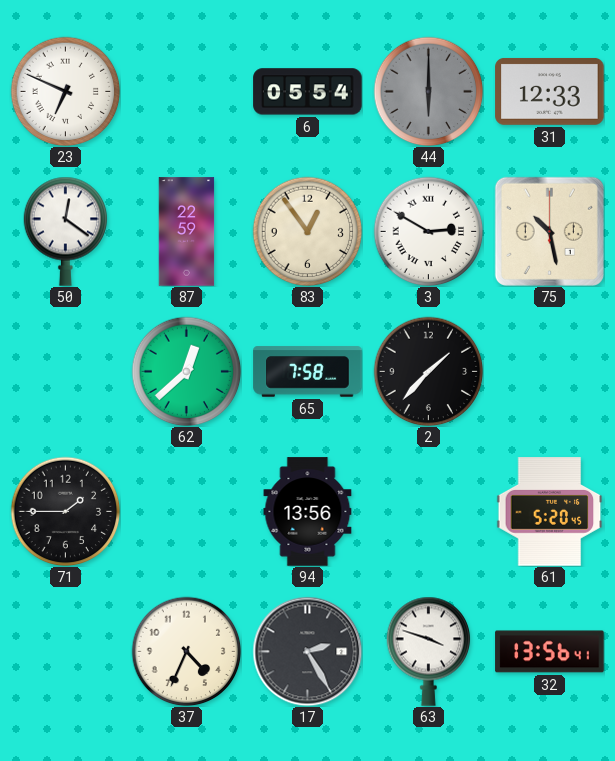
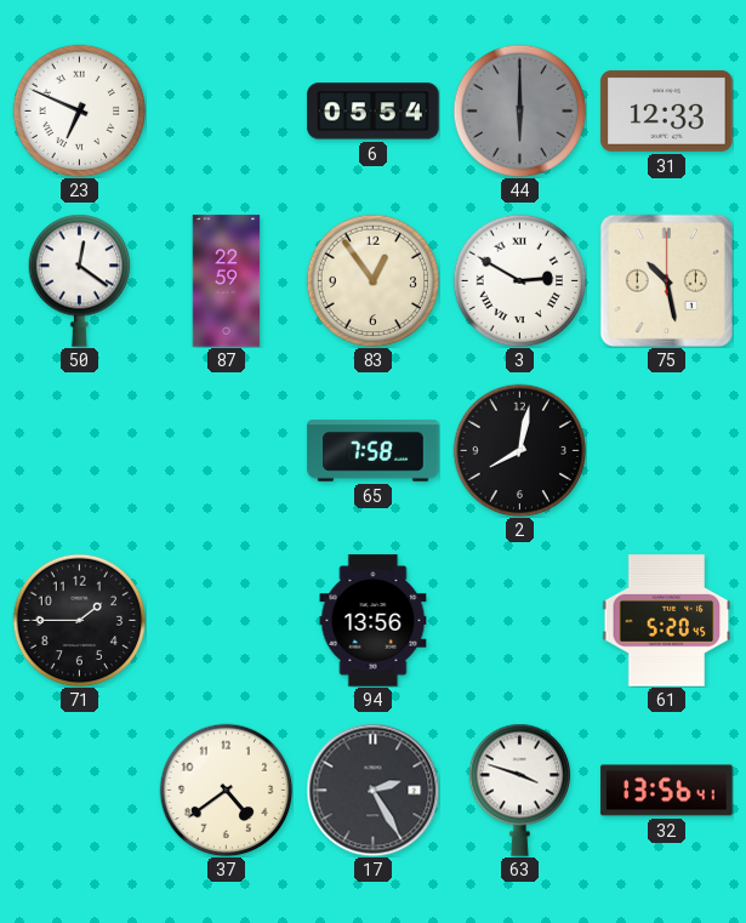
62: 12:38 -> none
2: 1:37 -> 8:02
37: 4:34 -> 4:39
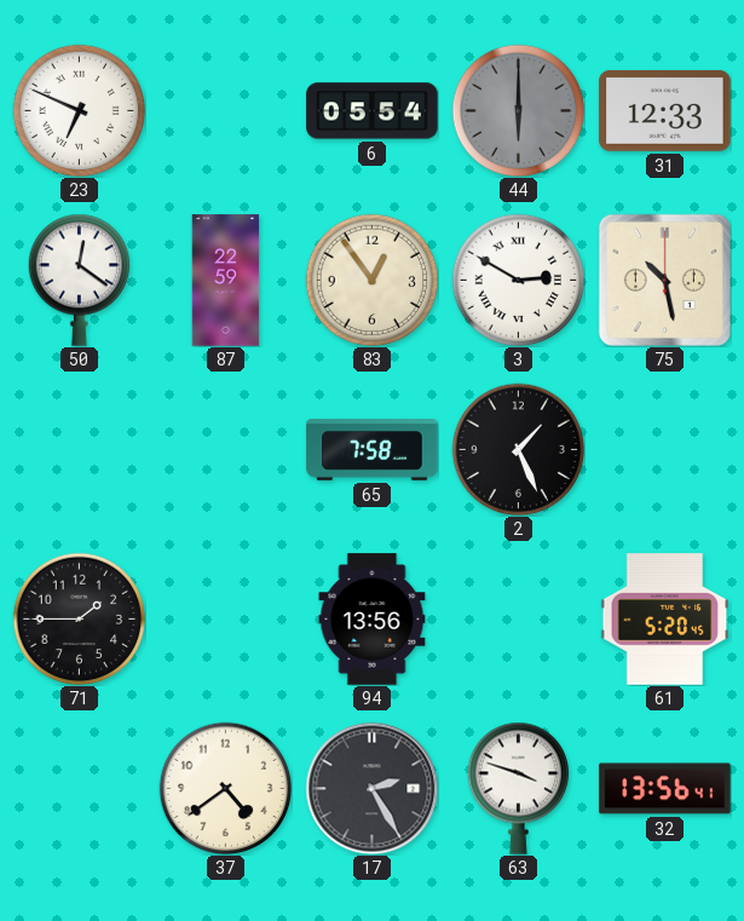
2: 8:02 -> 1:26
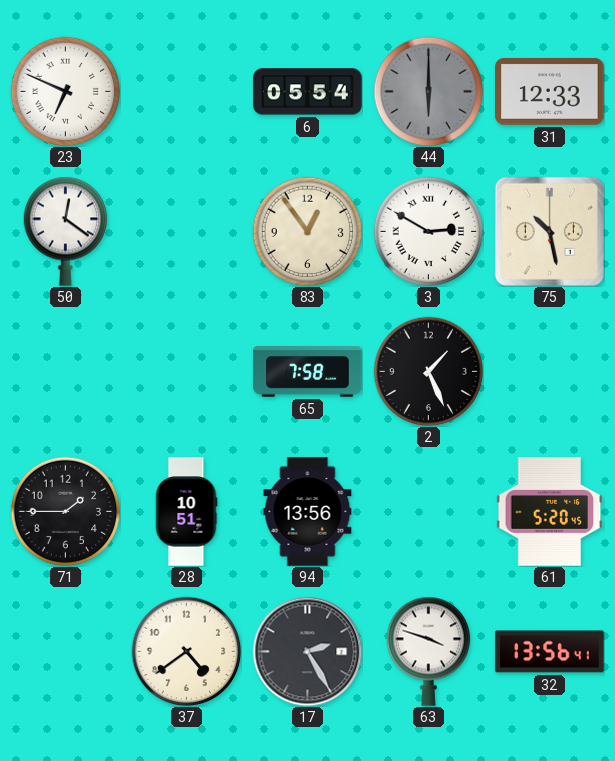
87: 22:59 -> none
28: none -> 10:51
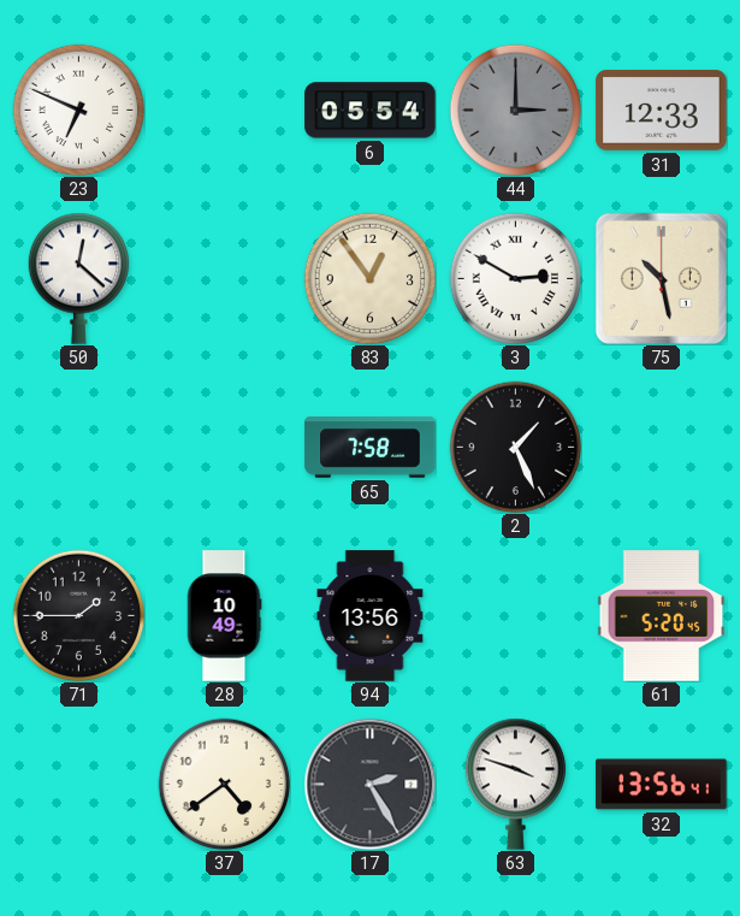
44: 6:00 -> 3:00
50: 12:21 -> 12:22
28: 10:51 -> 10:49
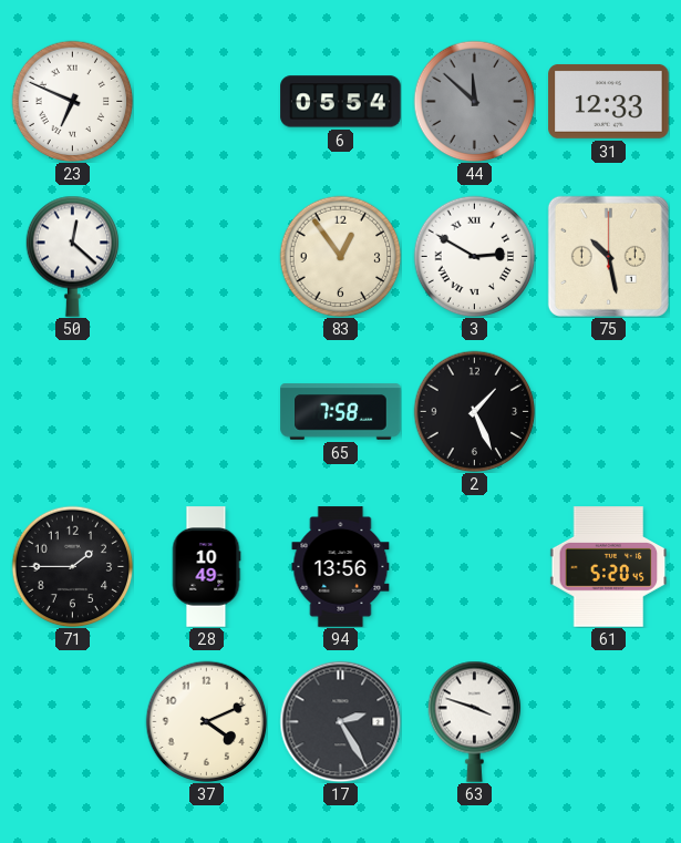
44: 3:00 -> 11:52
37: 4:39 -> 4:11
32: 13:56 -> none
